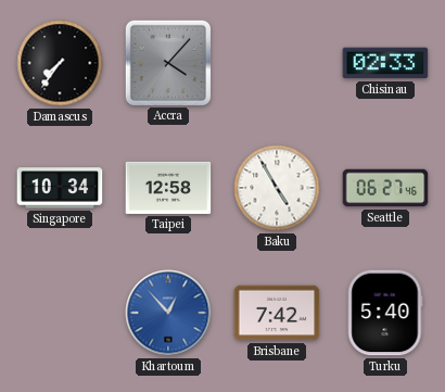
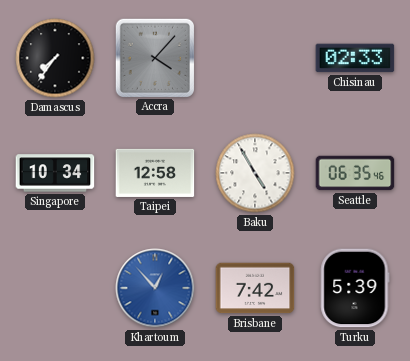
Seattle: 06:27 -> 06:35
Turku: 5:40 -> 5:39
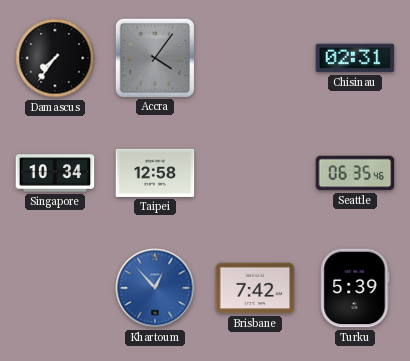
Accra: 4:07 -> 4:06
Chisinau: 02:33 -> 02:31
Baku: 4:55 -> none
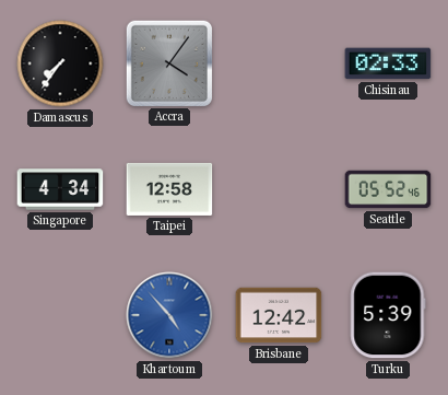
Chisinau: 02:31 -> 02:33
Singapore: 10:34 -> 4:34
Seattle: 06:35 -> 05:52
Khartoum: 12:53 -> 4:53
Brisbane: 7:42 -> 12:42
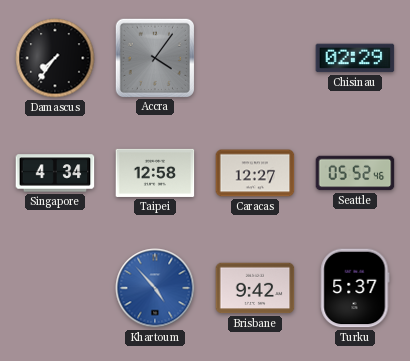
Chisinau: 02:33 -> 02:29
Caracas: none -> 12:27
Brisbane: 12:42 -> 9:42
Turku: 5:39 -> 5:37
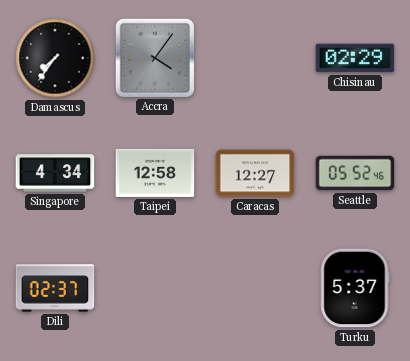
Dili: none -> 02:37
Khartoum: 4:53 -> none
Brisbane: 9:42 -> none
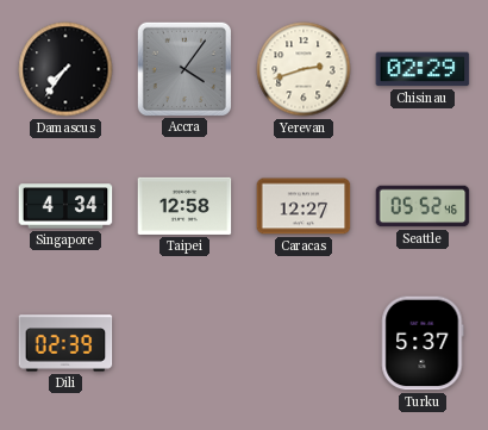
Yerevan: none -> 2:42
Dili: 02:37 -> 02:39
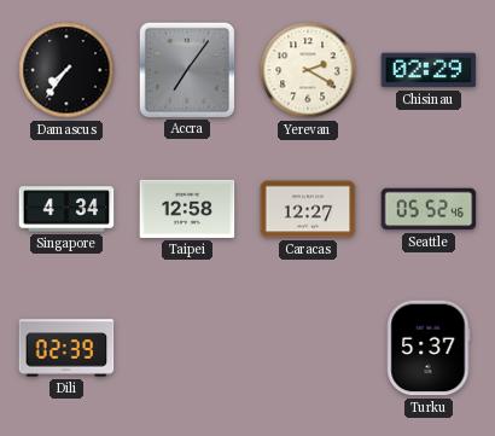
Accra: 4:06 -> 7:06
Yerevan: 2:42 -> 2:20
